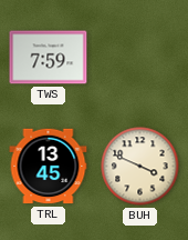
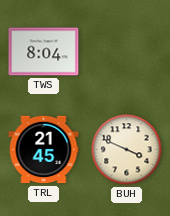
TWS: 7:59 -> 8:04
TRL: 13:45 -> 21:45
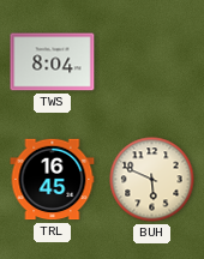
TRL: 21:45 -> 16:45
BUH: 3:49 -> 5:49
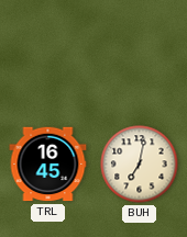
TWS: 8:04 -> none
BUH: 5:49 -> 7:02
